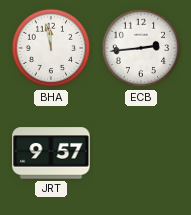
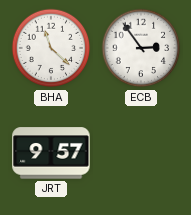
BHA: 11:58 -> 11:22
ECB: 2:44 -> 2:54
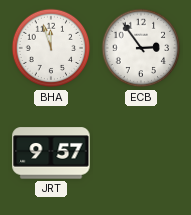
BHA: 11:22 -> 11:57
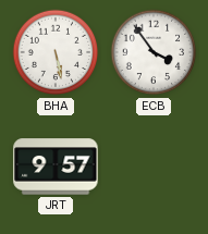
BHA: 11:57 -> 5:28
ECB: 2:54 -> 3:54
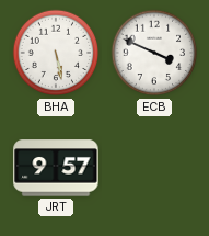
ECB: 3:54 -> 3:49
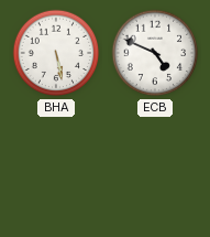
ECB: 3:49 -> 4:49
JRT: 9:57 -> none
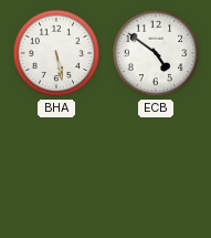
ECB: 4:49 -> 4:51
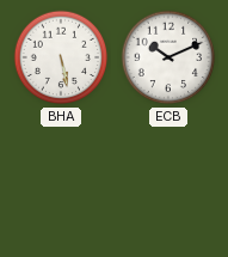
ECB: 4:51 -> 10:11
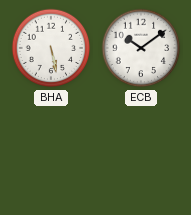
ECB: 10:11 -> 10:09
